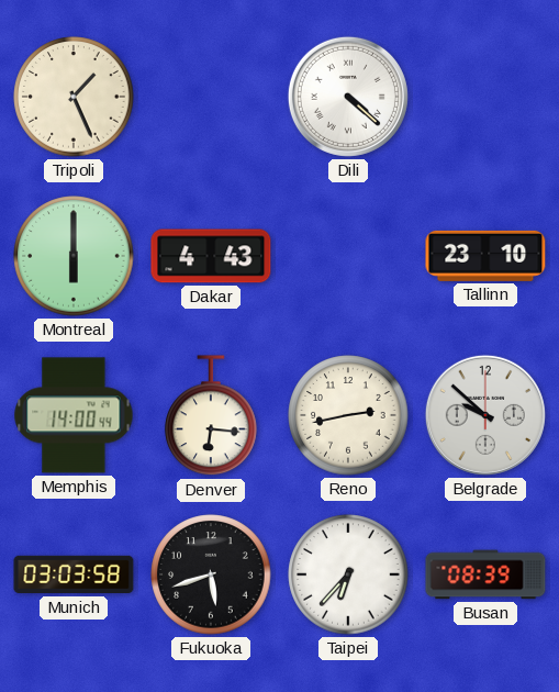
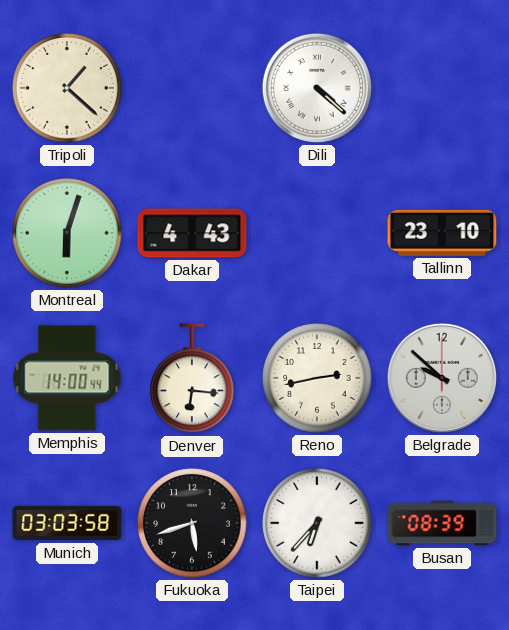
Tripoli: 1:26 -> 1:22
Montreal: 6:00 -> 6:03
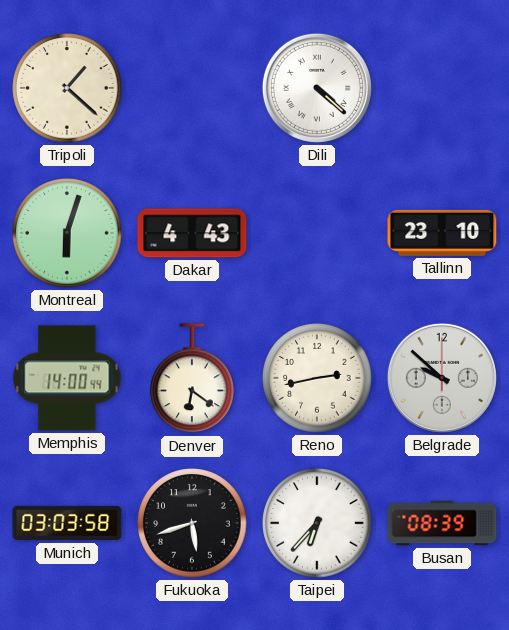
Denver: 6:16 -> 6:21
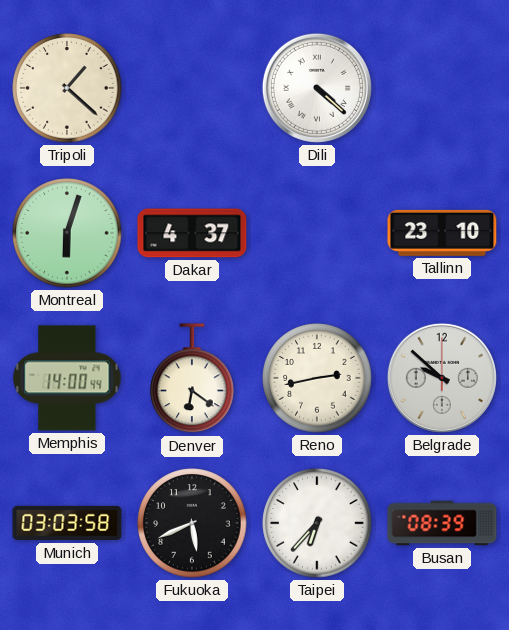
Dakar: 4:43 -> 4:37
Fukuoka: 5:42 -> 5:41
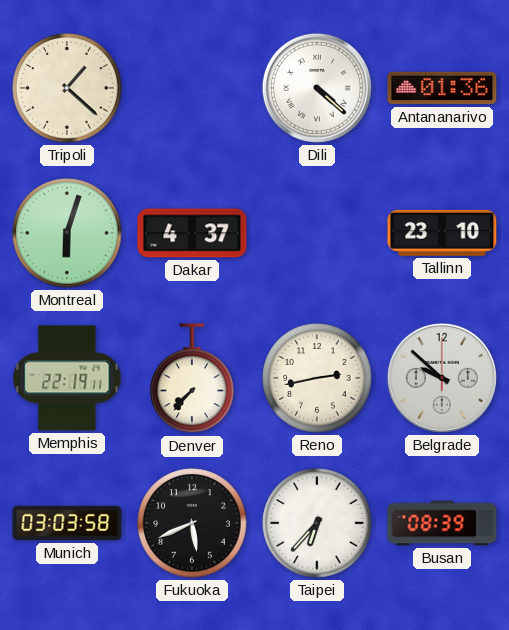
Antananarivo: none -> 01:36
Memphis: 14:00 -> 22:19
Denver: 6:21 -> 7:37
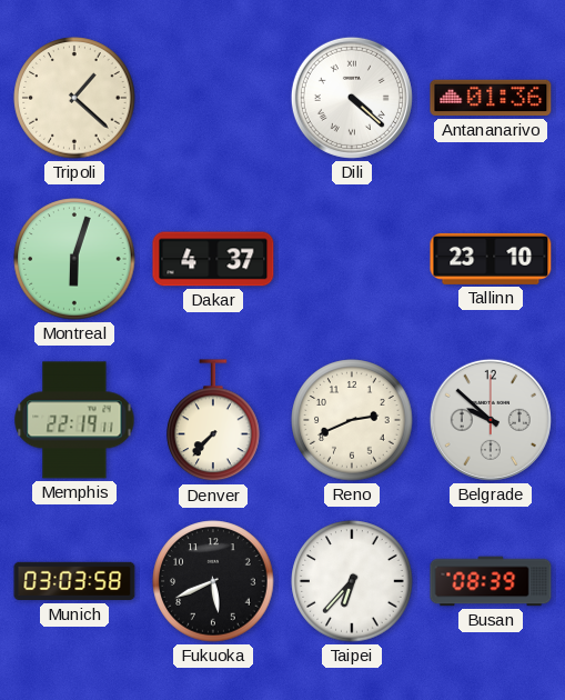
Reno: 2:43 -> 2:41
